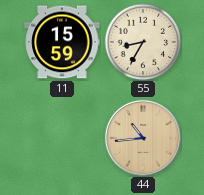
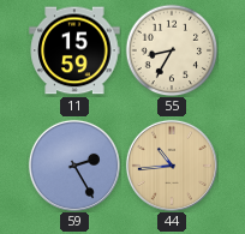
59: none -> 2:25
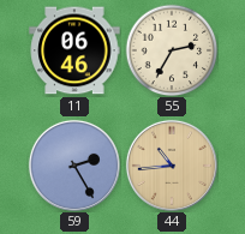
11: 15:59 -> 06:46
55: 8:35 -> 2:35
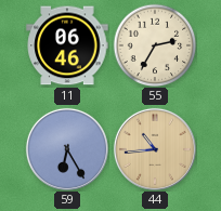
59: 2:25 -> 6:25
